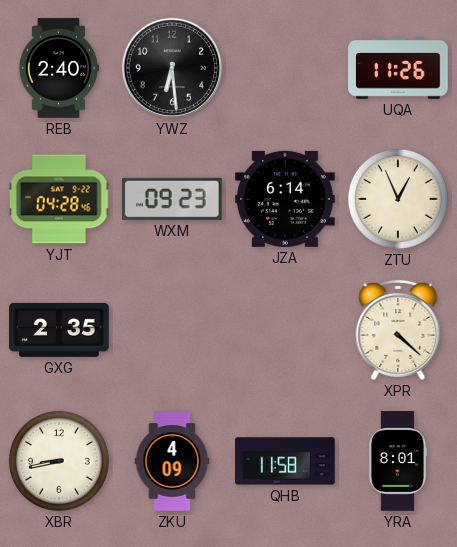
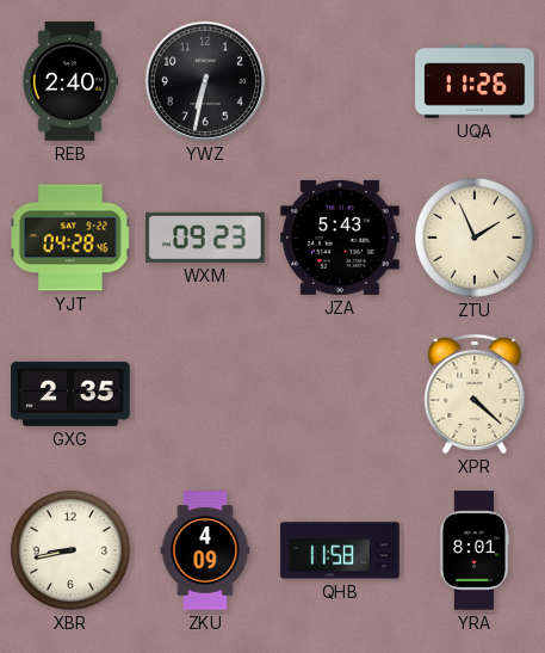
YWZ: 6:29 -> 6:32
JZA: 6:14 -> 5:43
ZTU: 12:56 -> 1:56
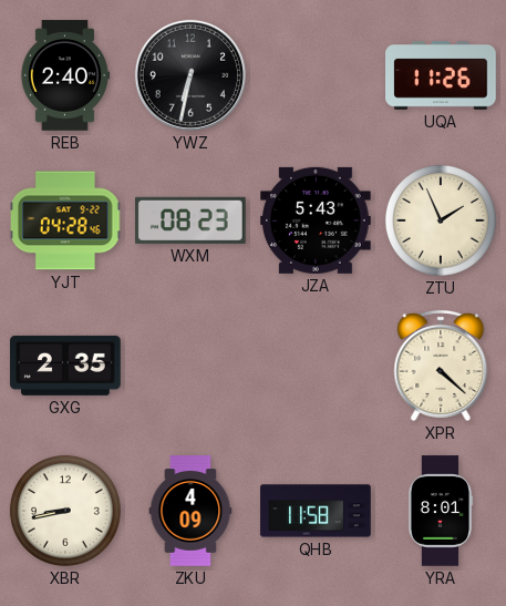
WXM: 09:23 -> 08:23
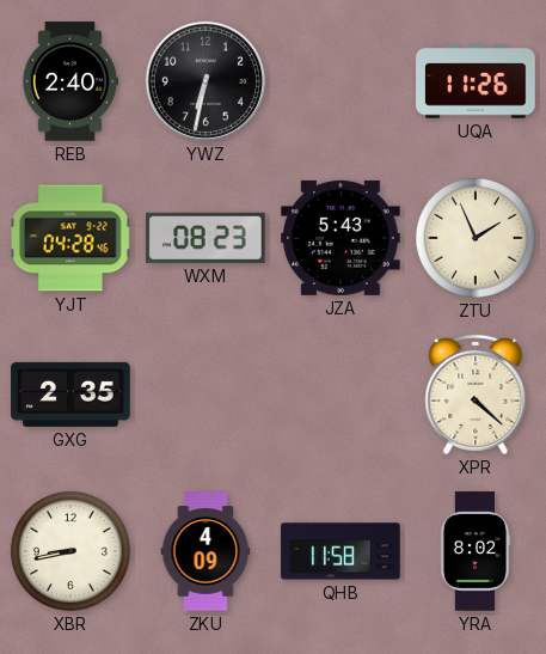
YRA: 8:01 -> 8:02
